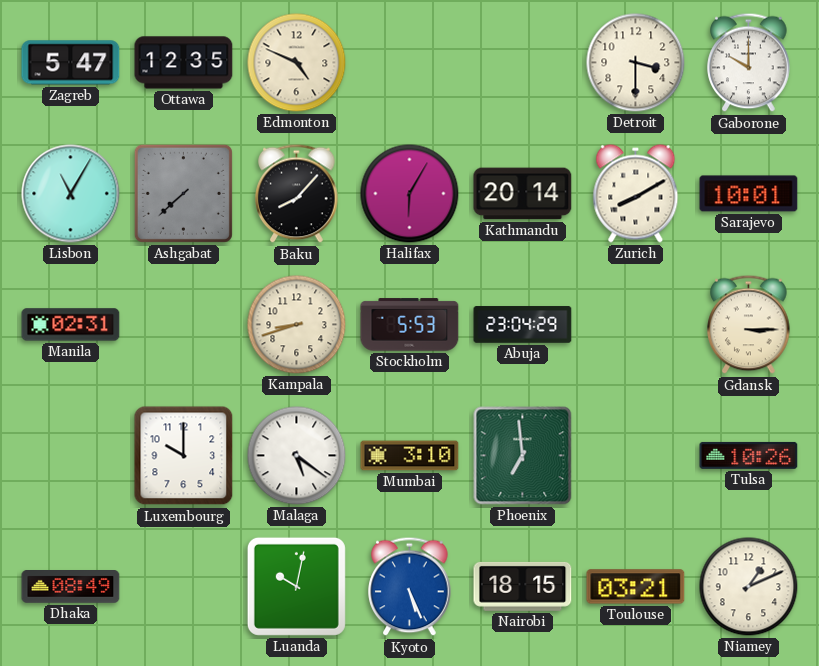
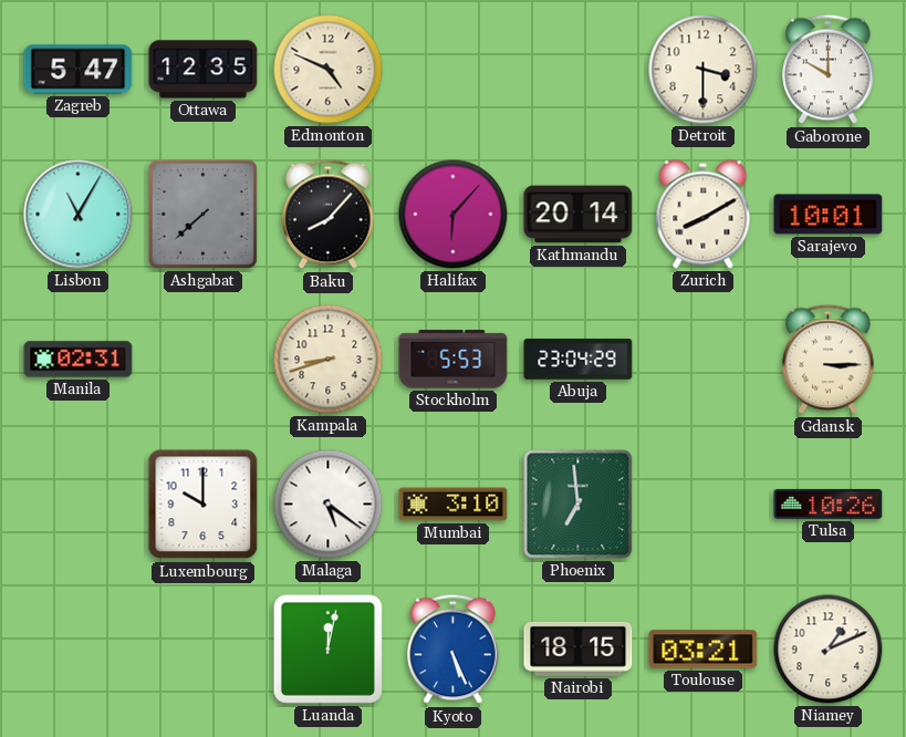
Halifax: 6:05 -> 6:07
Dhaka: 08:49 -> none
Luanda: 10:02 -> 12:02
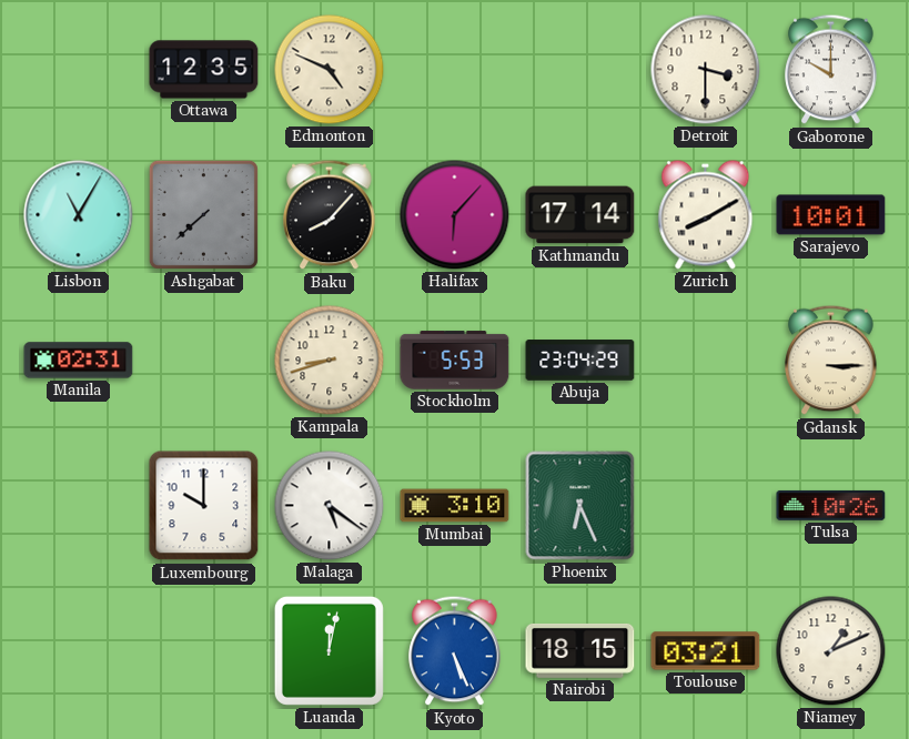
Zagreb: 5:47 -> none
Kathmandu: 20:14 -> 17:14
Phoenix: 6:59 -> 6:26
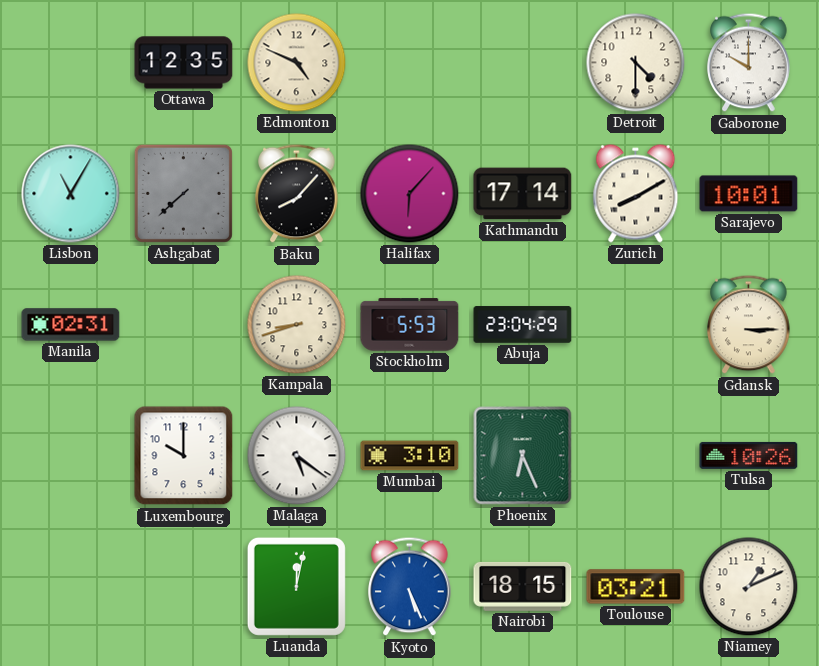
Detroit: 3:30 -> 4:30
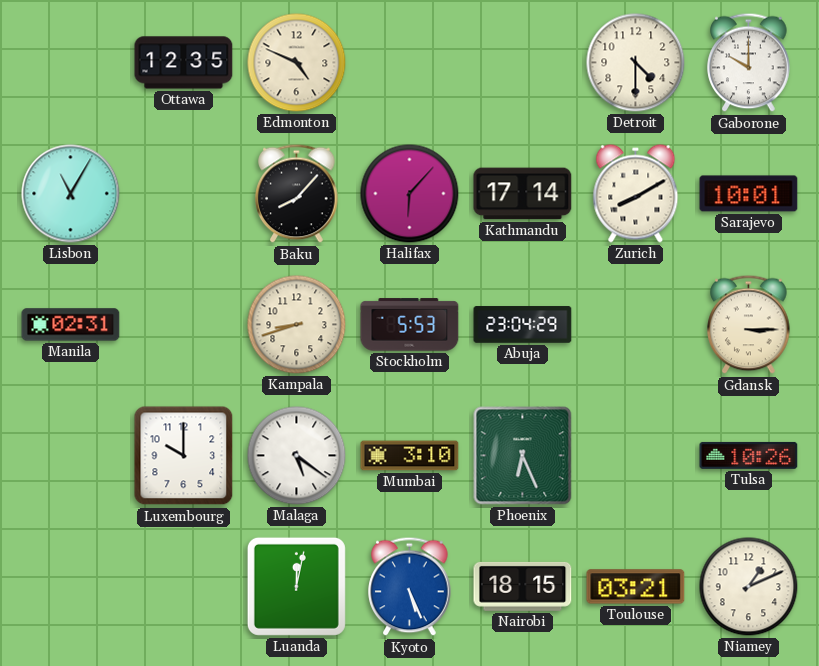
Ashgabat: 7:38 -> none
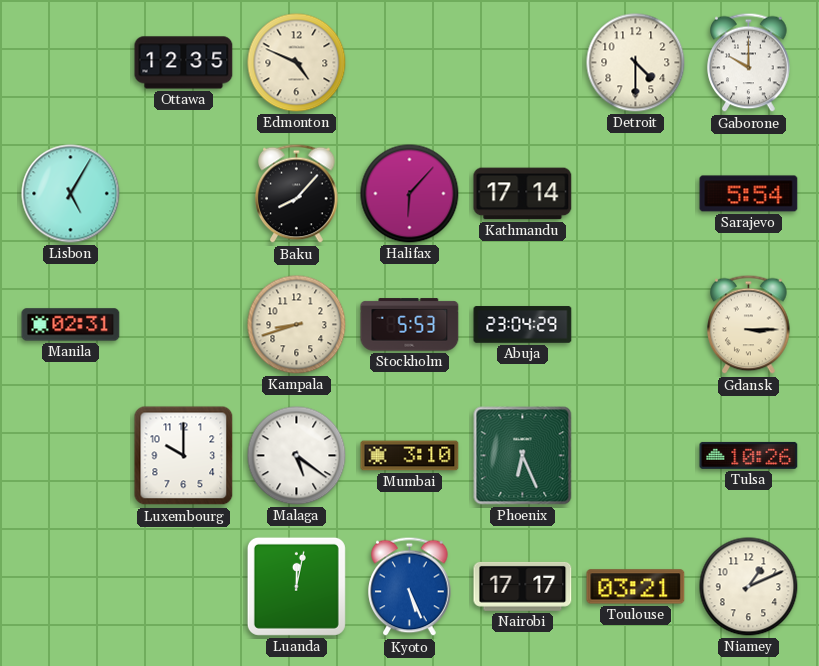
Lisbon: 11:05 -> 5:05
Zurich: 8:10 -> none
Sarajevo: 10:01 -> 5:54
Nairobi: 18:15 -> 17:17
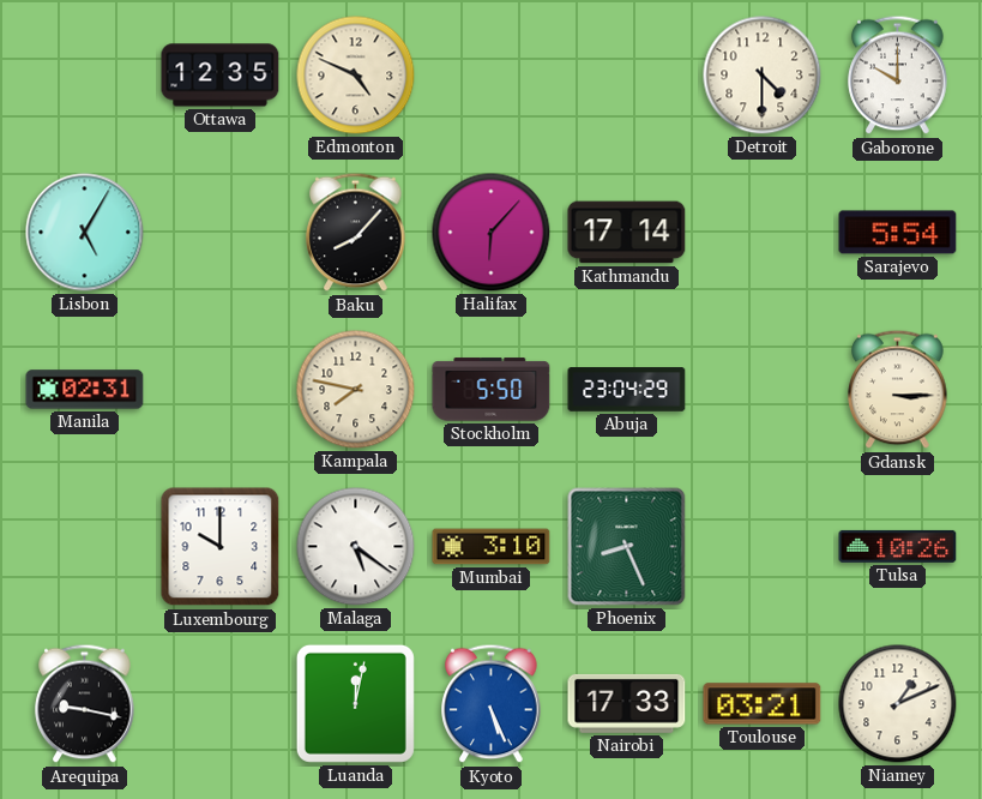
Kampala: 8:42 -> 7:47
Stockholm: 5:53 -> 5:50
Phoenix: 6:26 -> 8:26
Arequipa: none -> 9:17
Nairobi: 17:17 -> 17:33
